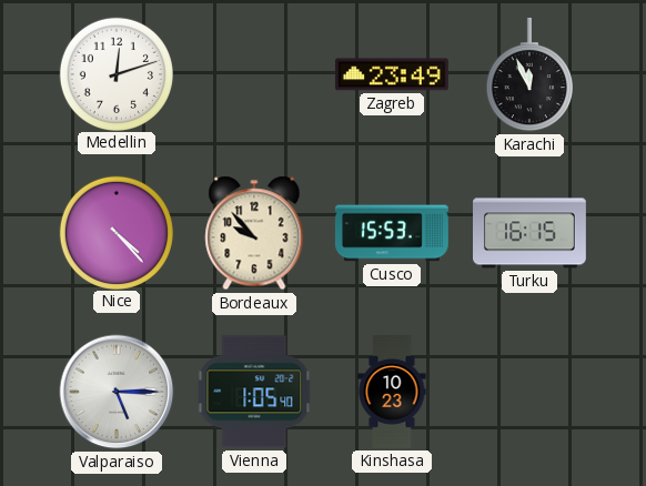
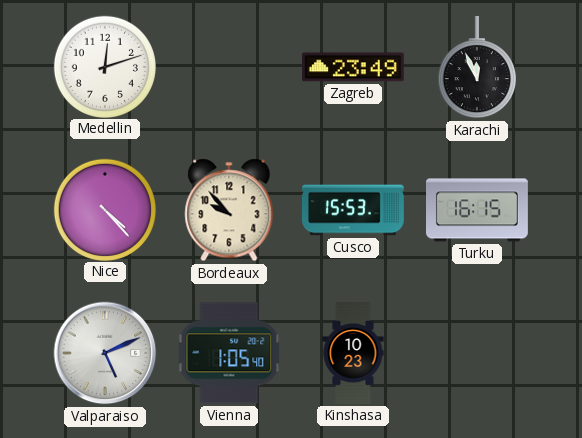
Valparaiso: 5:15 -> 5:11
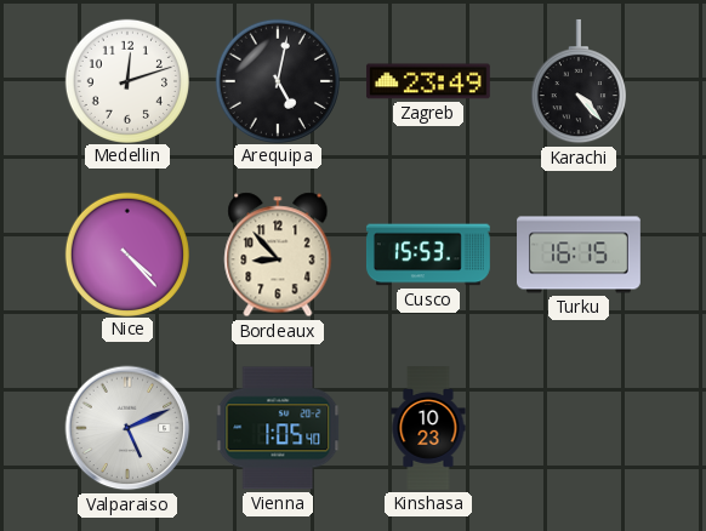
Arequipa: none -> 5:02
Karachi: 11:56 -> 4:23
Bordeaux: 9:53 -> 8:53
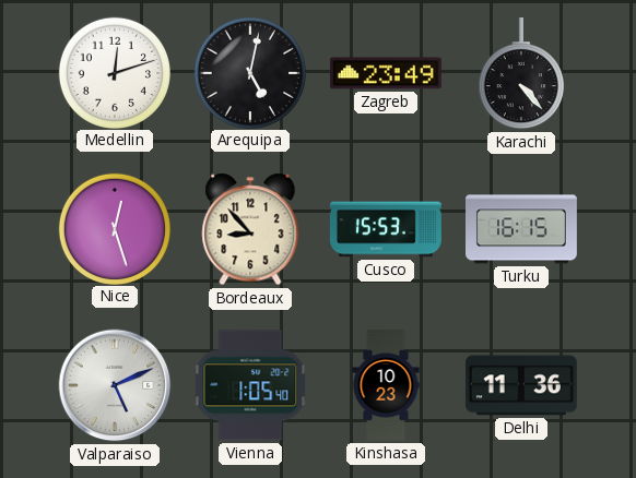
Nice: 4:23 -> 12:27
Delhi: none -> 11:36
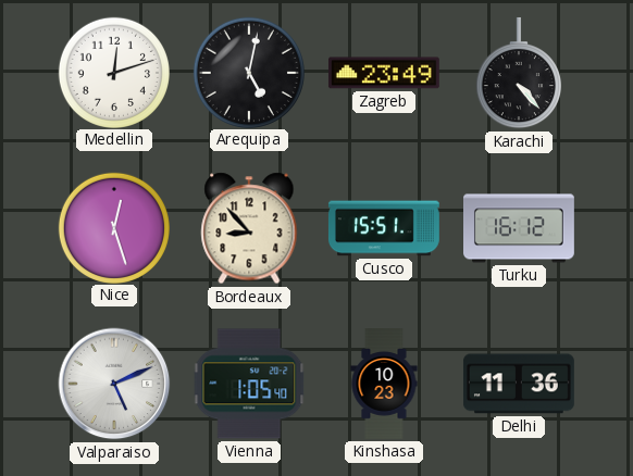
Cusco: 15:53 -> 15:51
Turku: 16:15 -> 16:12
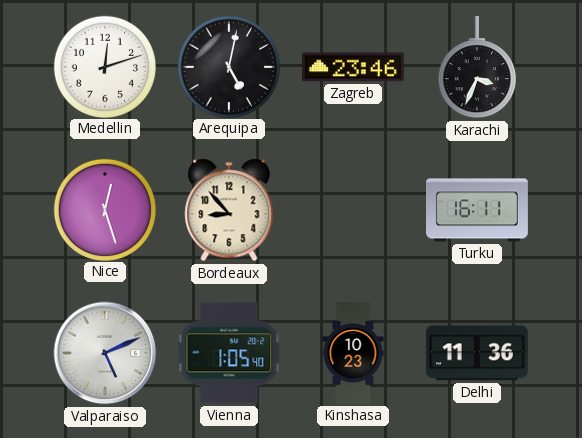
Zagreb: 23:49 -> 23:46
Karachi: 4:23 -> 3:34
Cusco: 15:51 -> none
Turku: 16:12 -> 16:11
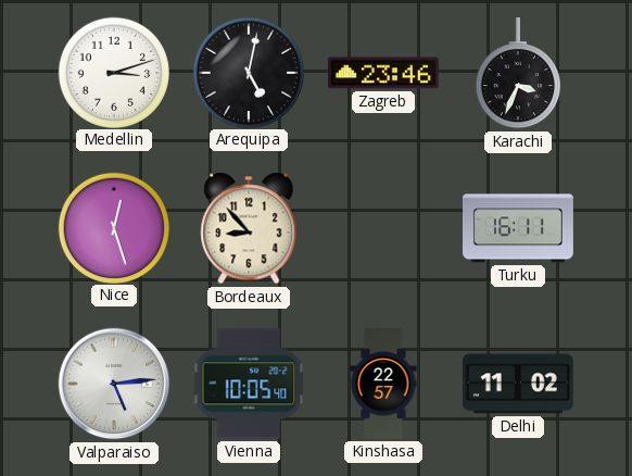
Medellin: 12:12 -> 3:12
Valparaiso: 5:11 -> 5:14
Vienna: 1:05 -> 10:05
Kinshasa: 10:23 -> 22:57
Delhi: 11:36 -> 11:02
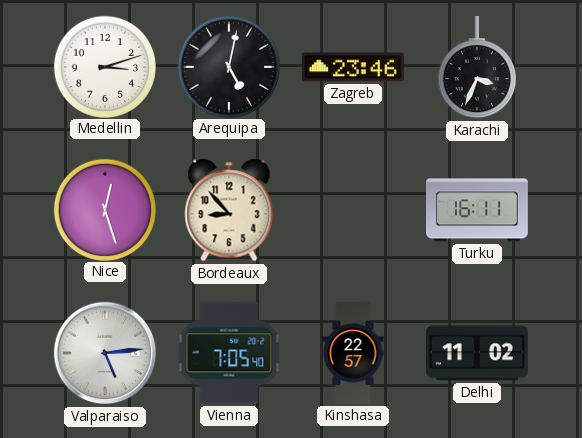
Vienna: 10:05 -> 7:05
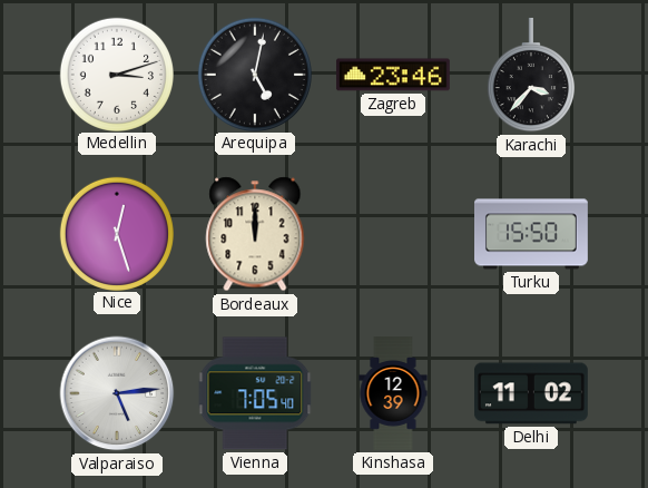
Karachi: 3:34 -> 3:37
Bordeaux: 8:53 -> 12:00
Turku: 16:11 -> 15:50
Kinshasa: 22:57 -> 12:39
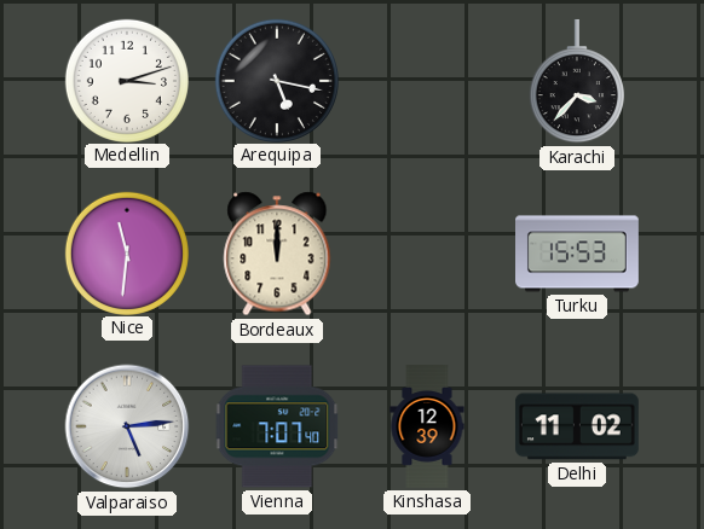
Arequipa: 5:02 -> 5:17
Zagreb: 23:46 -> none
Nice: 12:27 -> 11:31
Turku: 15:50 -> 15:53
Vienna: 7:05 -> 7:07
